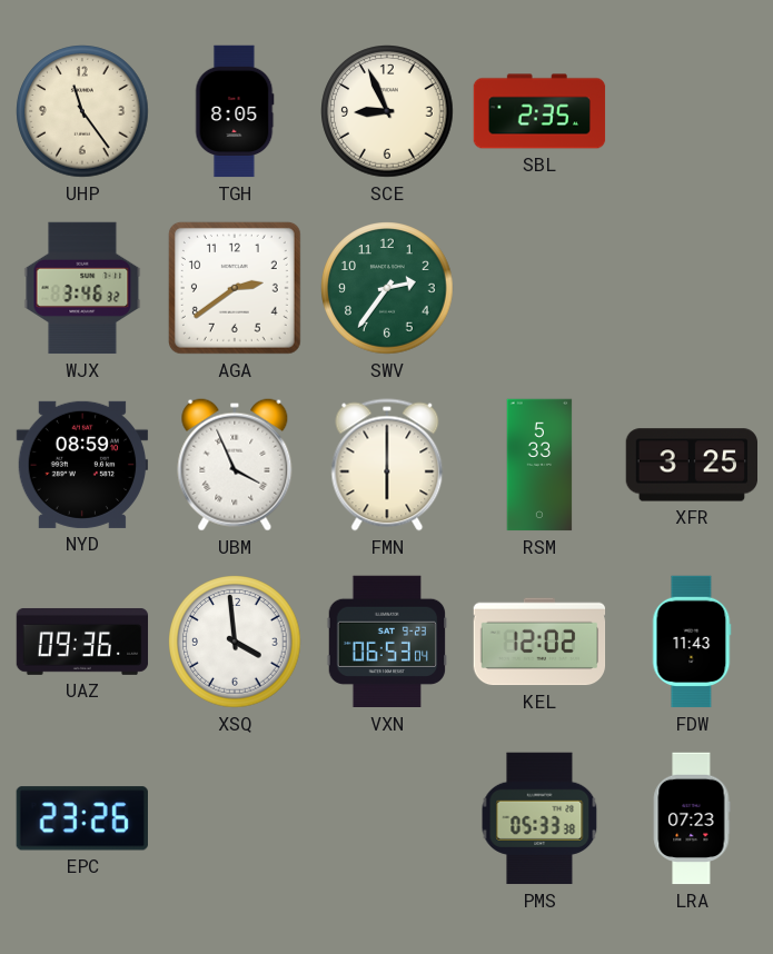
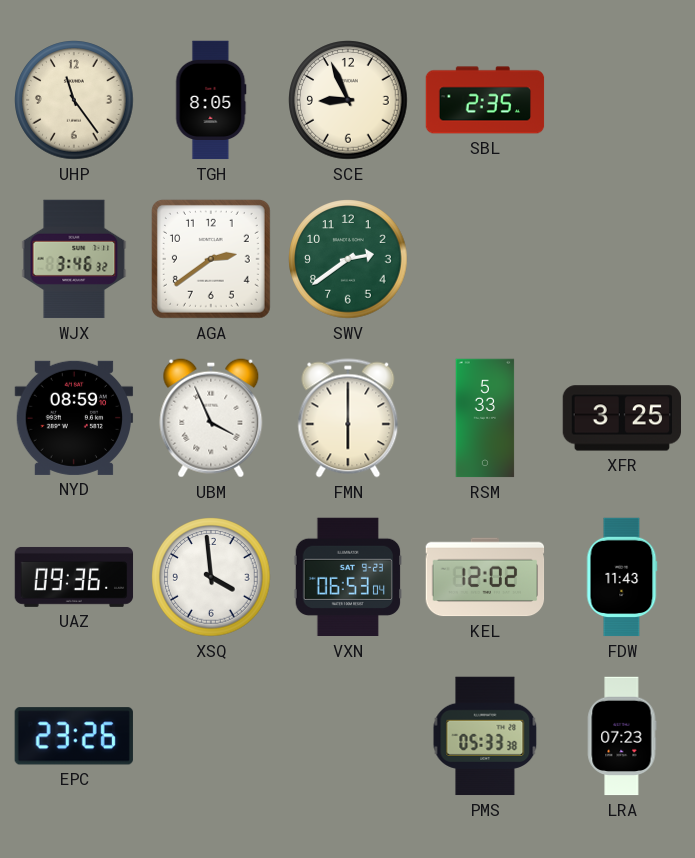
SWV: 2:36 -> 2:39
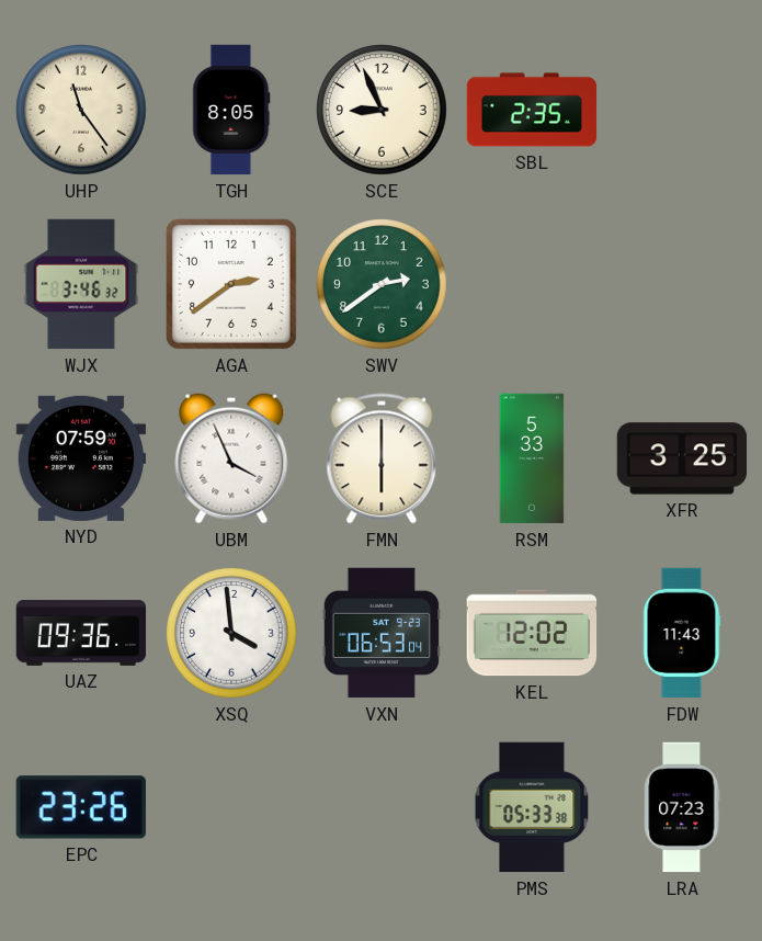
NYD: 08:59 -> 07:59
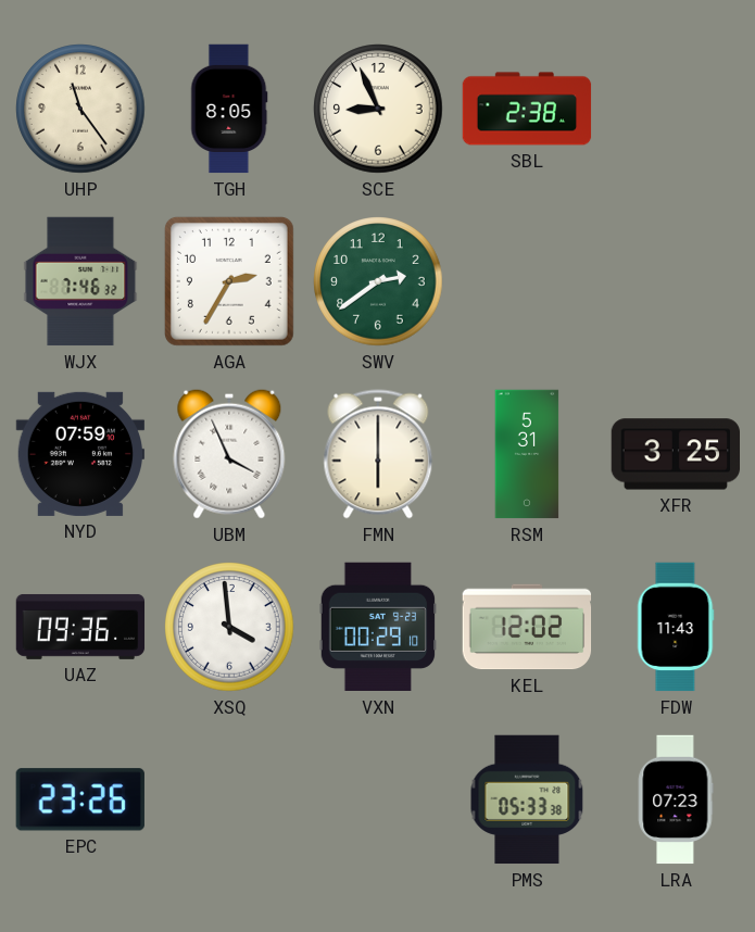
SBL: 2:35 -> 2:38
WJX: 3:46 -> 7:46
AGA: 2:39 -> 2:35
RSM: 5:33 -> 5:31
VXN: 06:53 -> 00:29
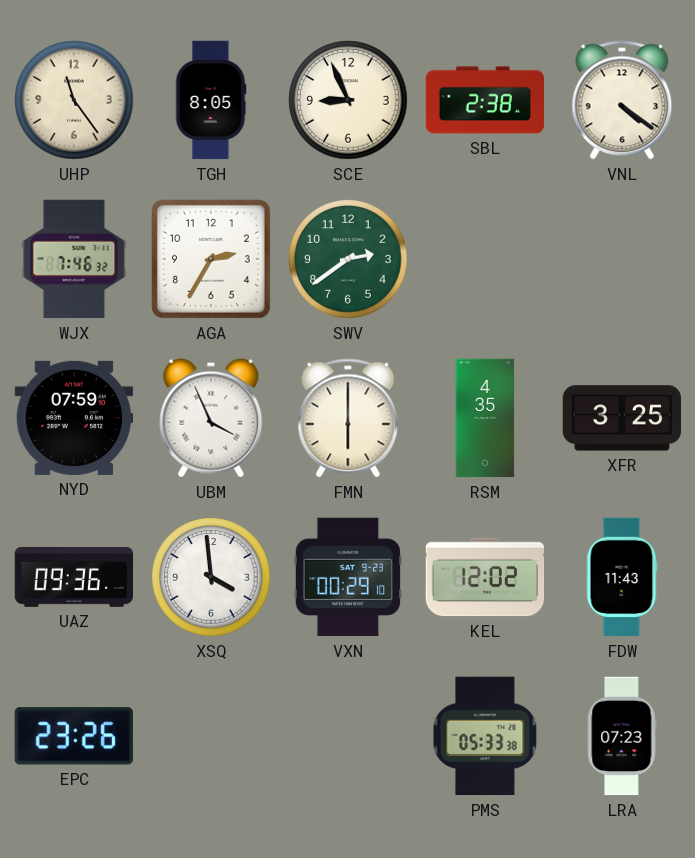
VNL: none -> 4:21
RSM: 5:31 -> 4:35
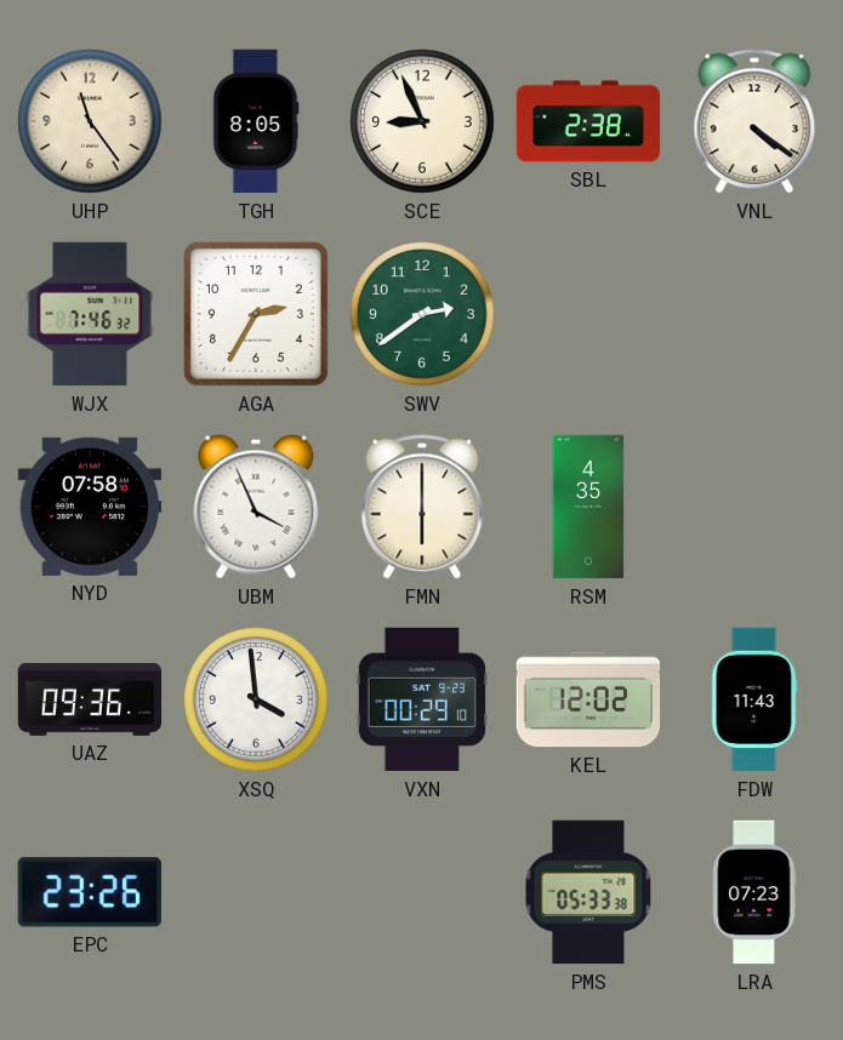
NYD: 07:59 -> 07:58
XFR: 3:25 -> none
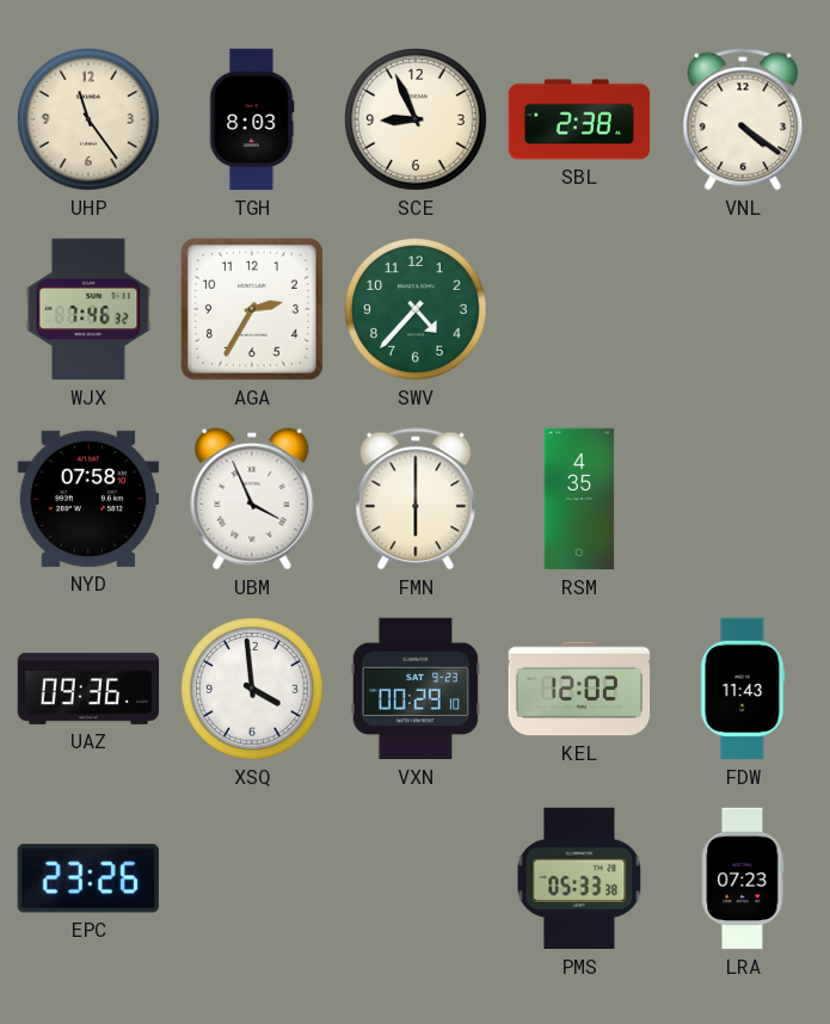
TGH: 8:05 -> 8:03
SWV: 2:39 -> 4:37
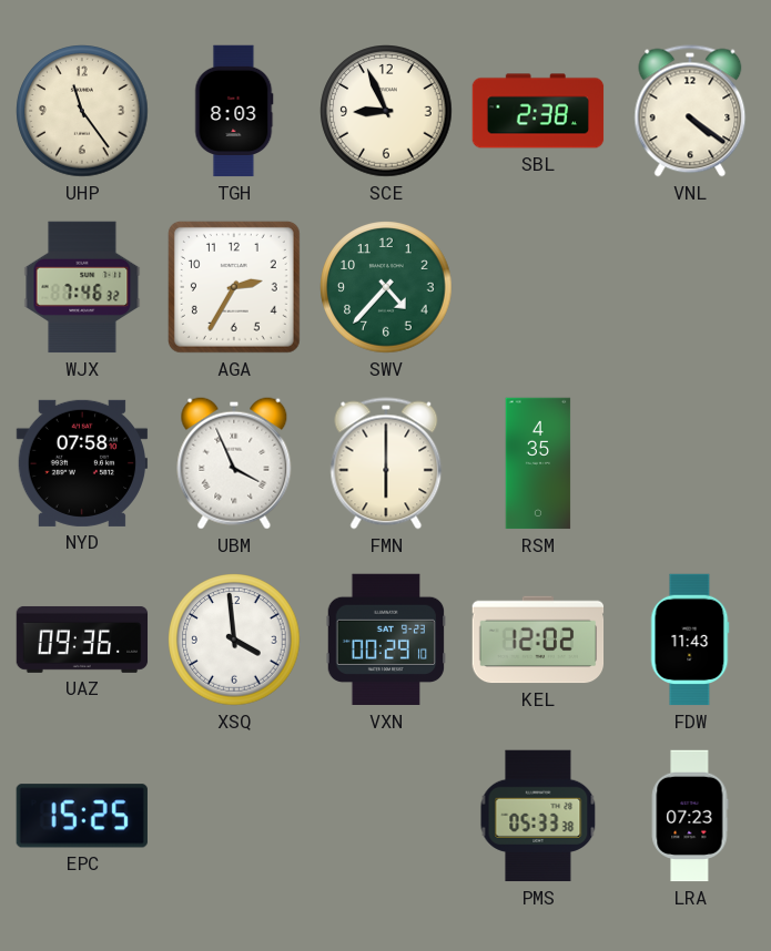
EPC: 23:26 -> 15:25
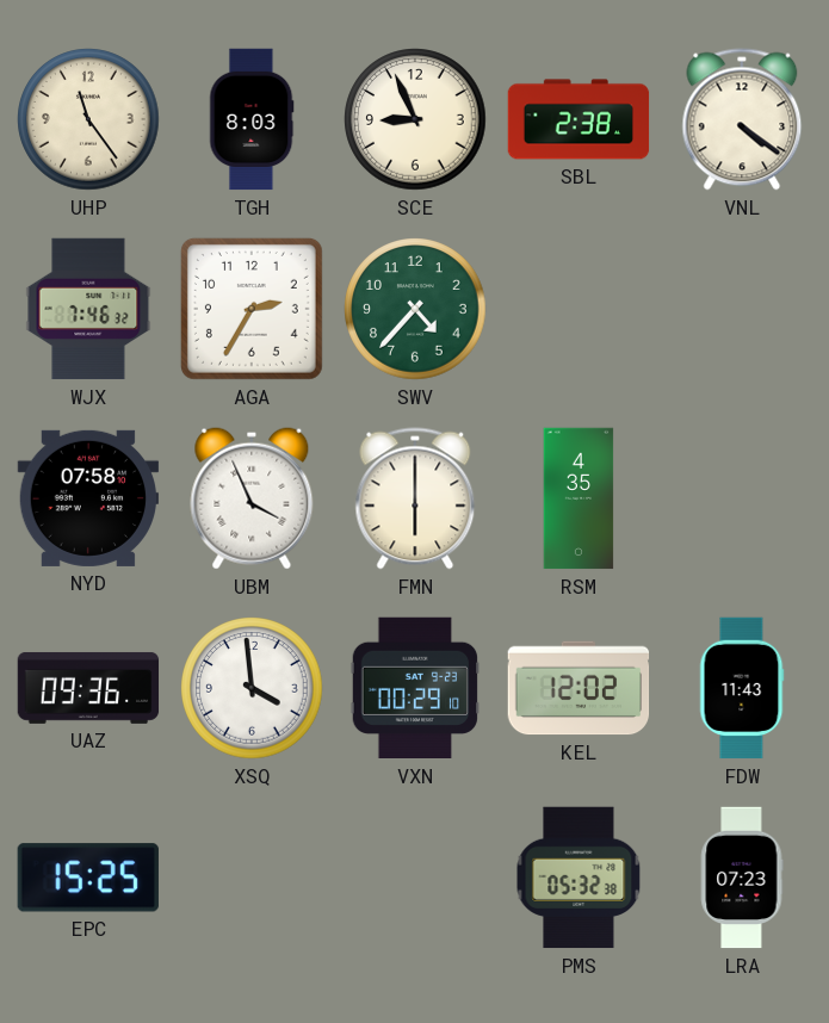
PMS: 05:33 -> 05:32
